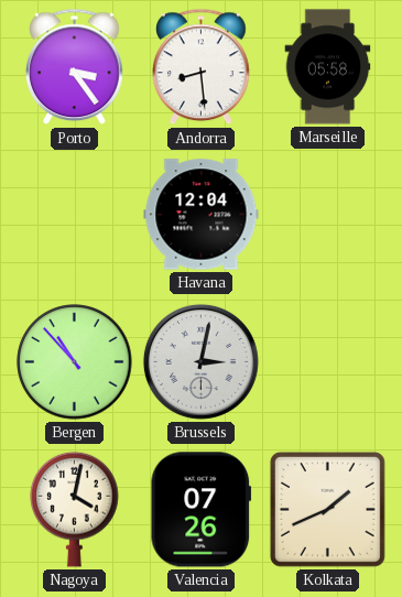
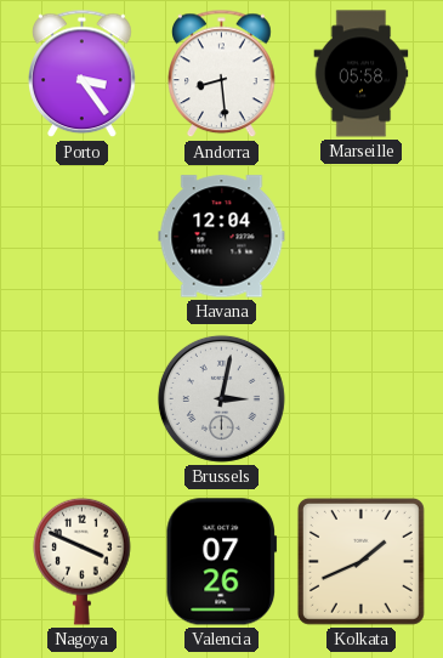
Bergen: 10:53 -> none
Nagoya: 4:02 -> 3:49
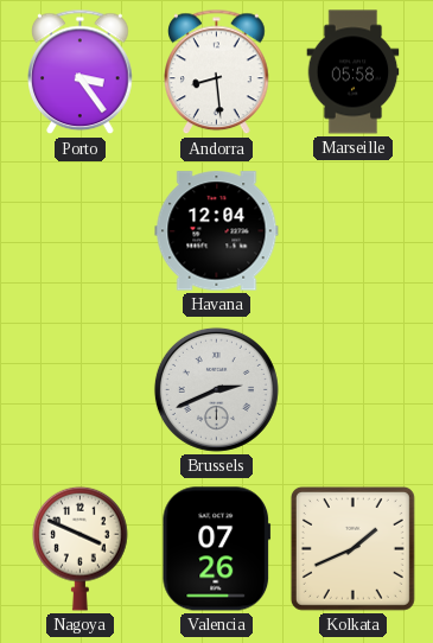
Brussels: 3:02 -> 2:41
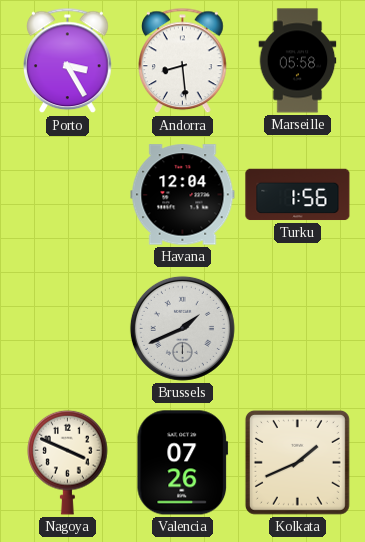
Porto: 3:24 -> 3:25
Turku: none -> 1:56
Brussels: 2:41 -> 1:41
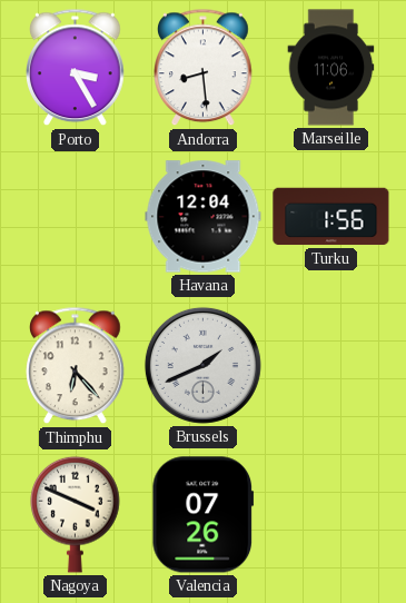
Marseille: 05:58 -> 11:06
Thimphu: none -> 6:23
Kolkata: 1:41 -> none
